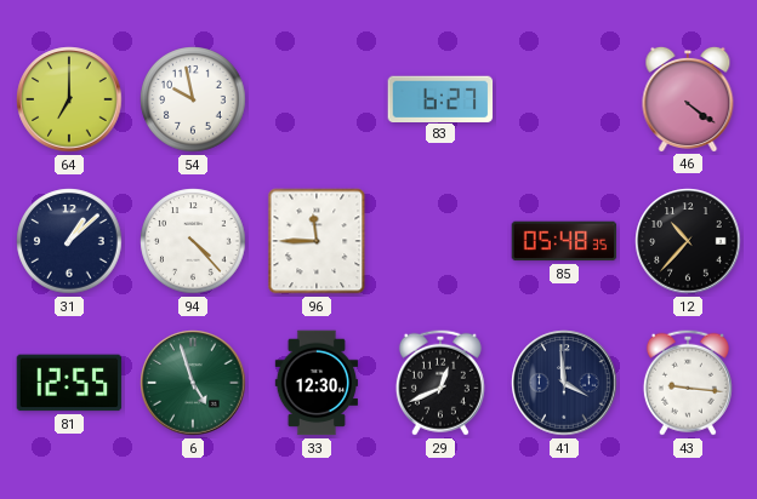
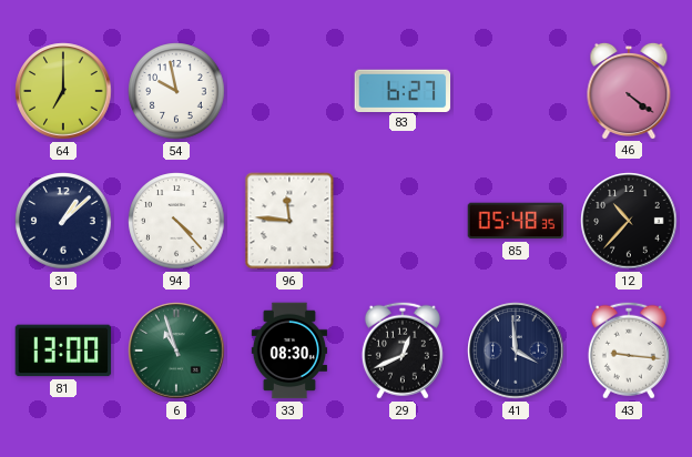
96: 11:45 -> 11:46
81: 12:55 -> 13:00
6: 4:57 -> 10:57
33: 12:30 -> 08:30
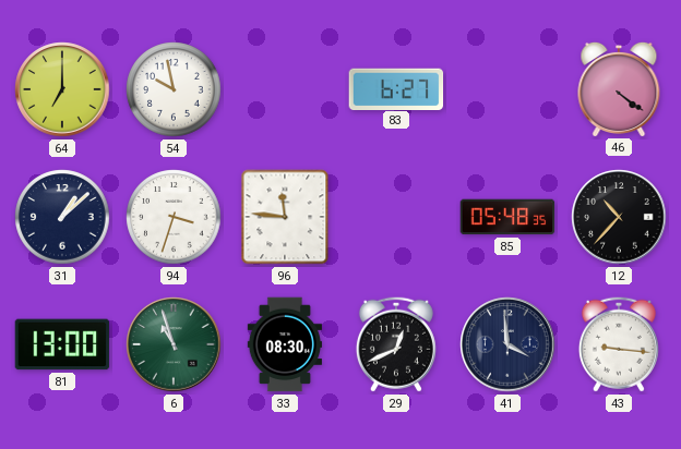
94: 4:23 -> 3:33
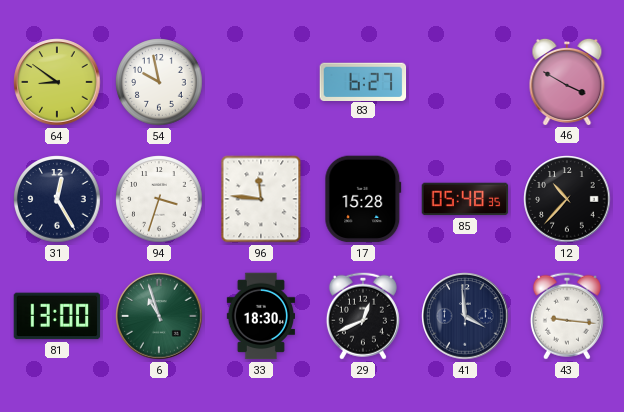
64: 7:00 -> 8:51
46: 4:21 -> 3:50
31: 1:08 -> 12:25
17: none -> 15:28
33: 08:30 -> 18:30
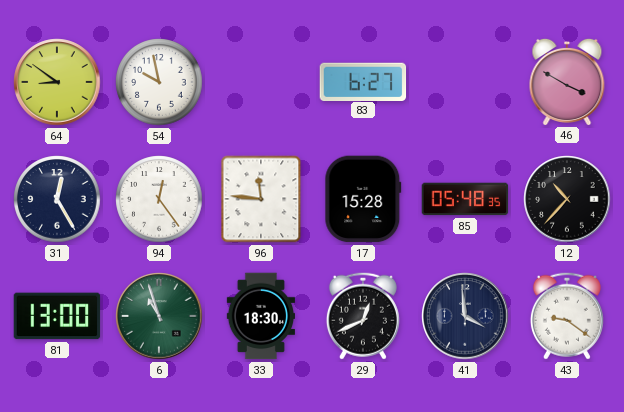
94: 3:33 -> 12:24
43: 9:16 -> 9:21
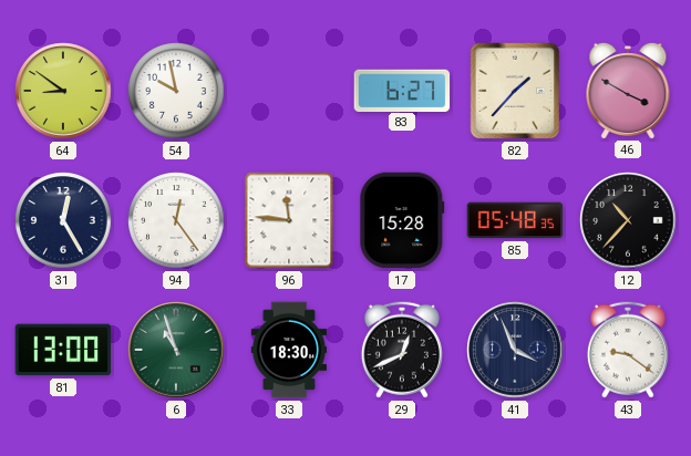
82: none -> 1:37
41: 3:59 -> 3:56
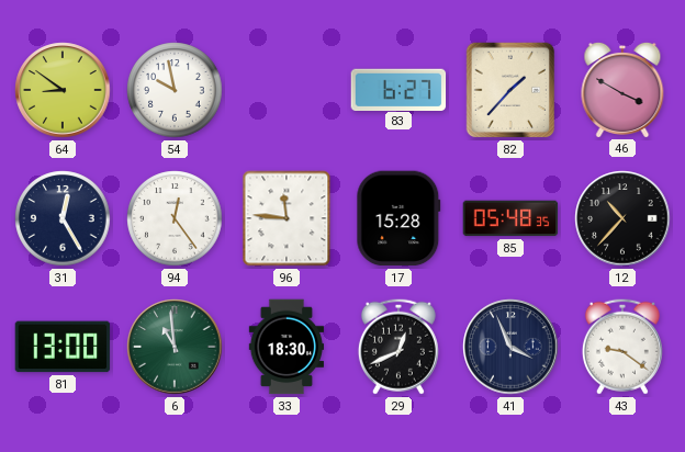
6: 10:57 -> 10:59
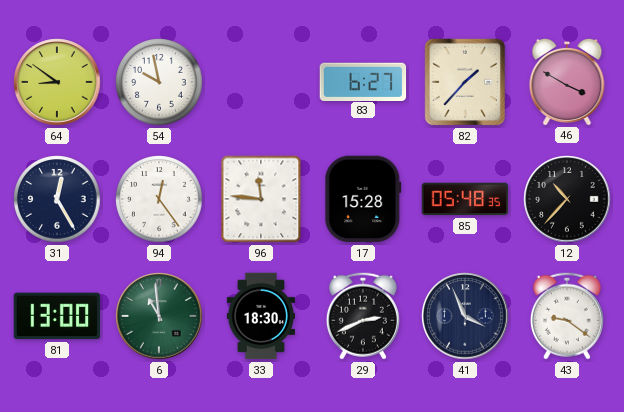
29: 12:41 -> 2:41
